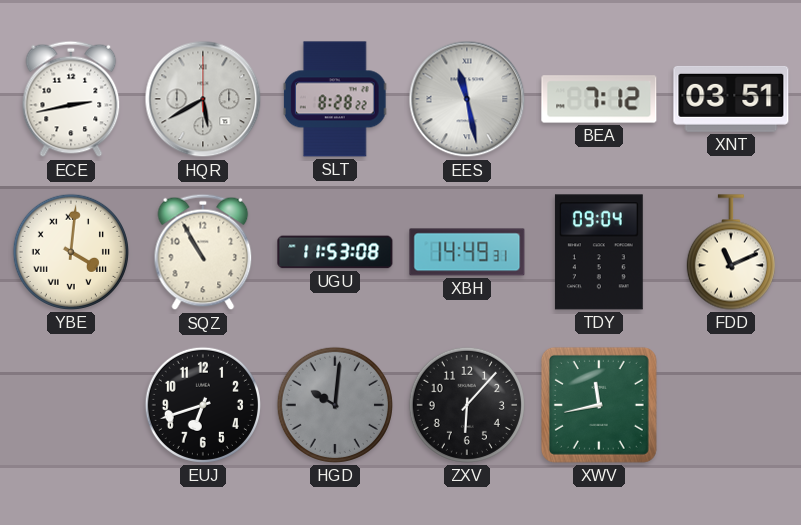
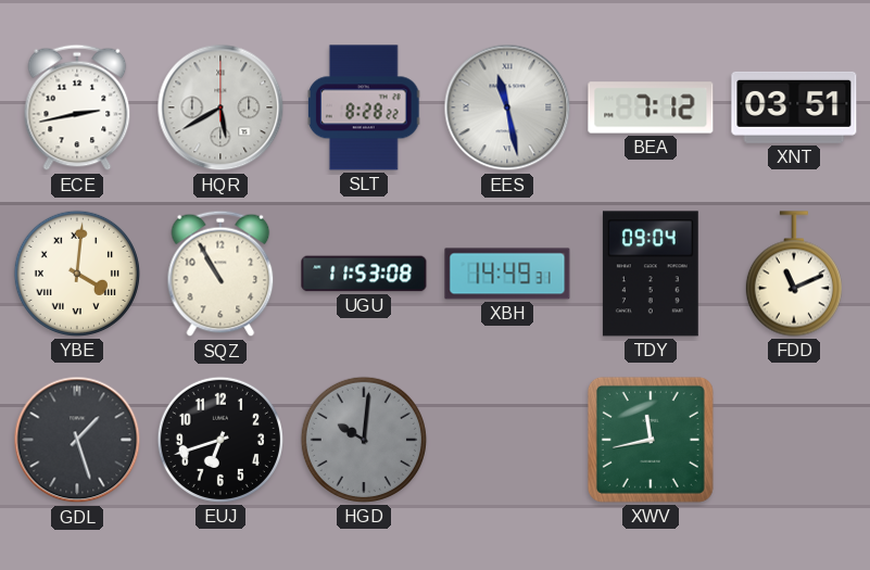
GDL: none -> 1:27
ZXV: 6:07 -> none
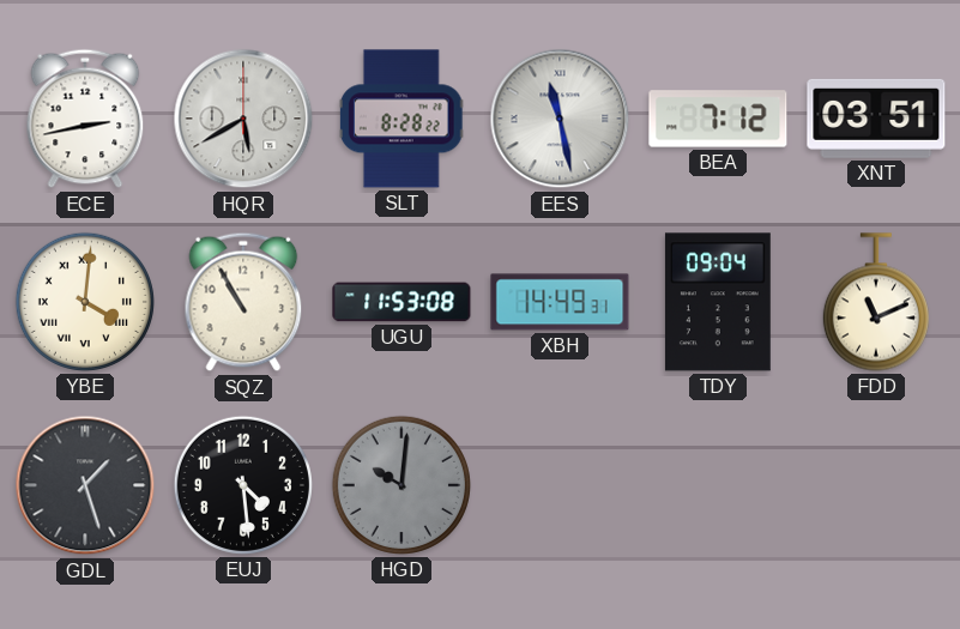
EUJ: 6:42 -> 4:29
XWV: 11:43 -> none
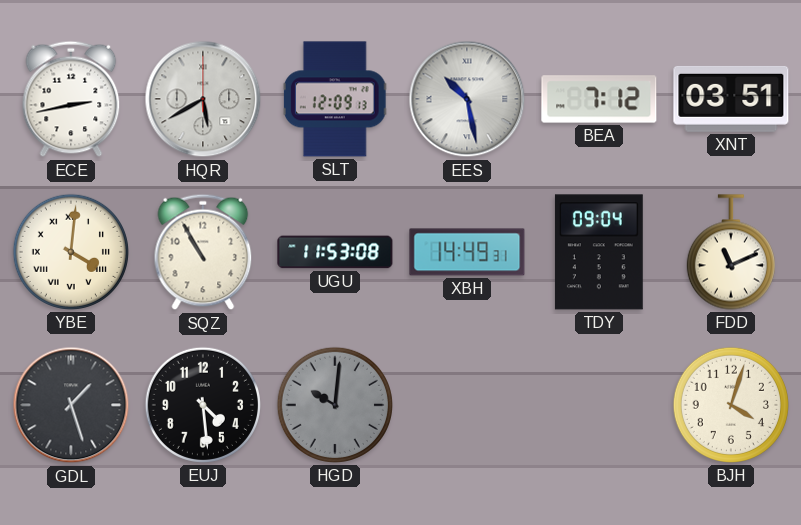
SLT: 8:28 -> 12:09
EES: 11:28 -> 10:28
BJH: none -> 4:03
